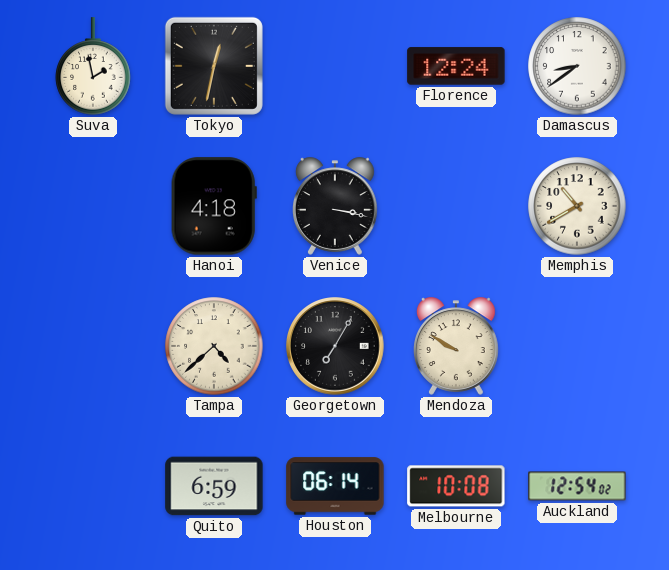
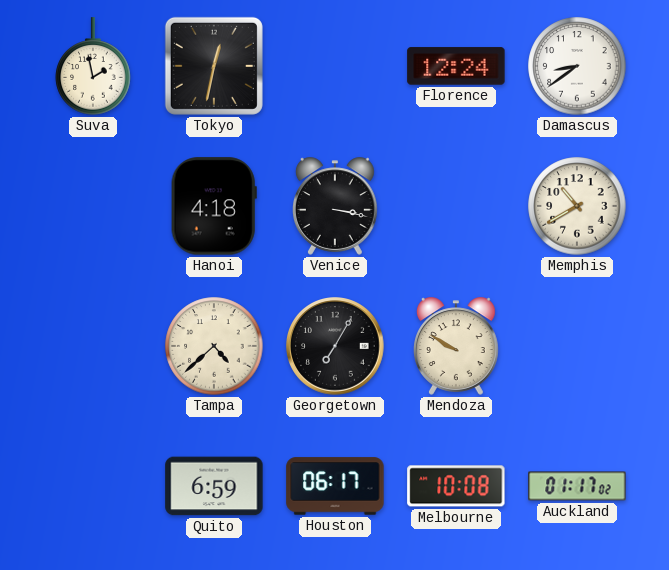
Houston: 06:14 -> 06:17
Auckland: 12:54 -> 01:17
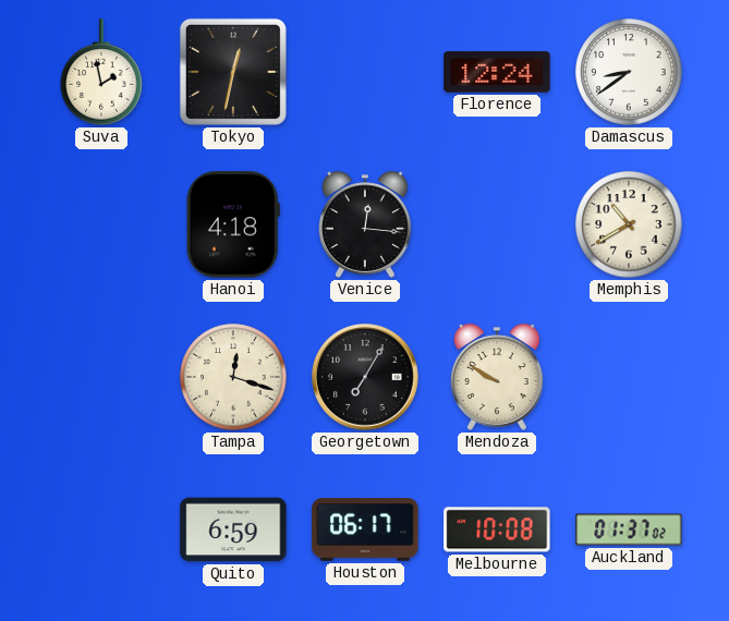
Venice: 3:17 -> 12:16
Tampa: 4:38 -> 12:18
Auckland: 01:17 -> 01:37
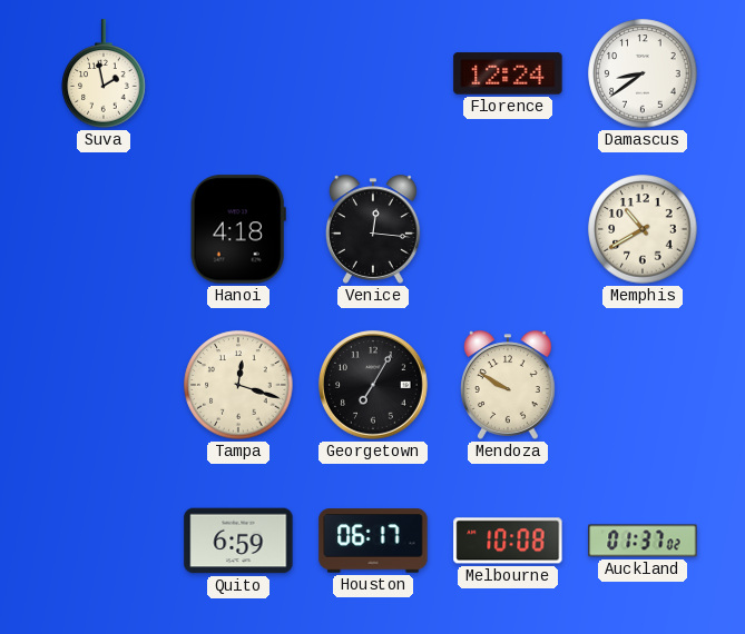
Tokyo: 12:32 -> none
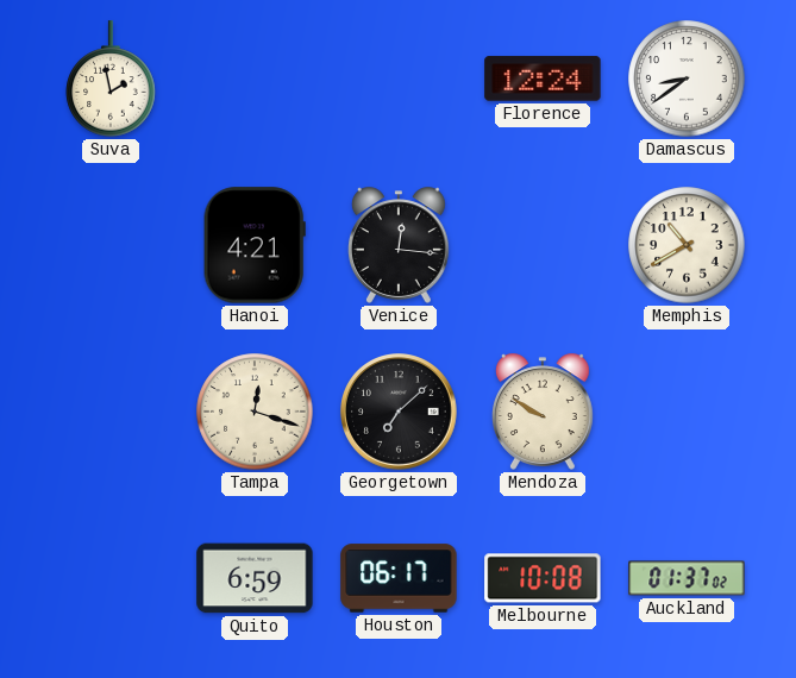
Hanoi: 4:18 -> 4:21
Georgetown: 7:05 -> 7:08
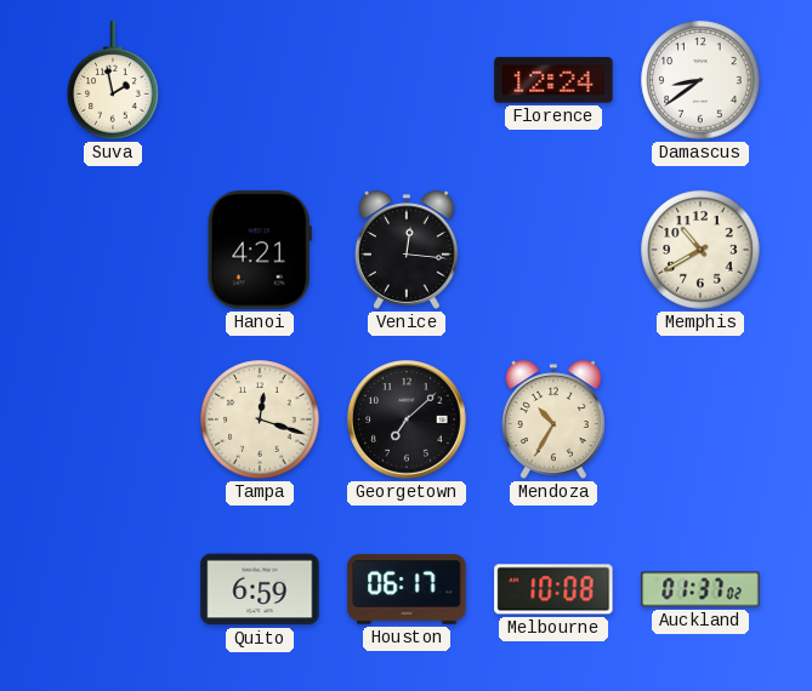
Mendoza: 9:50 -> 10:35
